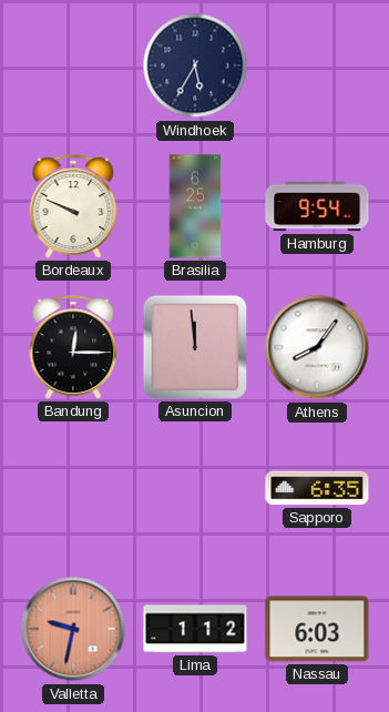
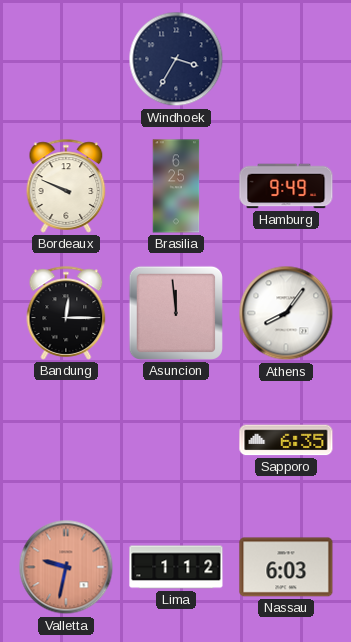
Windhoek: 5:35 -> 3:35
Hamburg: 9:54 -> 9:49
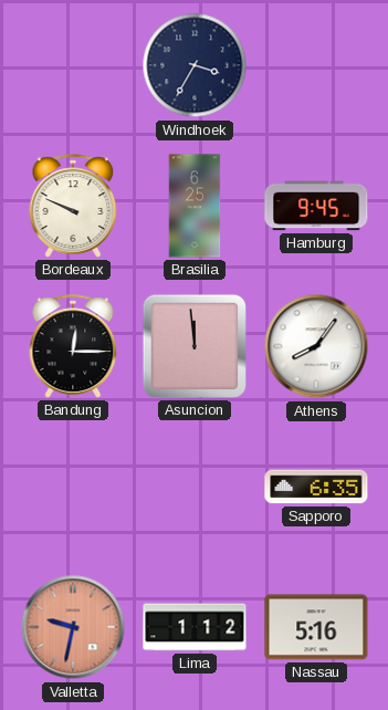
Hamburg: 9:49 -> 9:45
Nassau: 6:03 -> 5:16
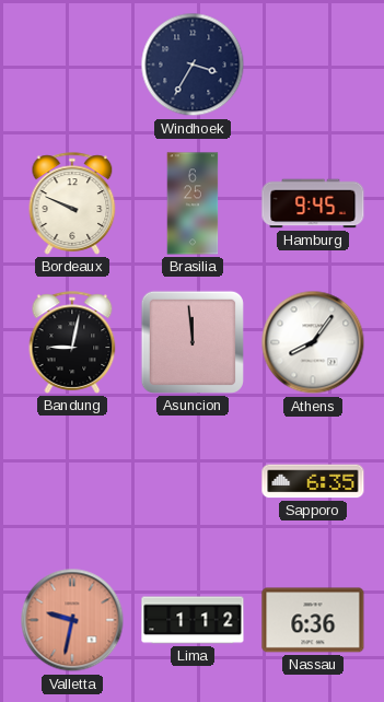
Bandung: 12:15 -> 9:02
Nassau: 5:16 -> 6:36
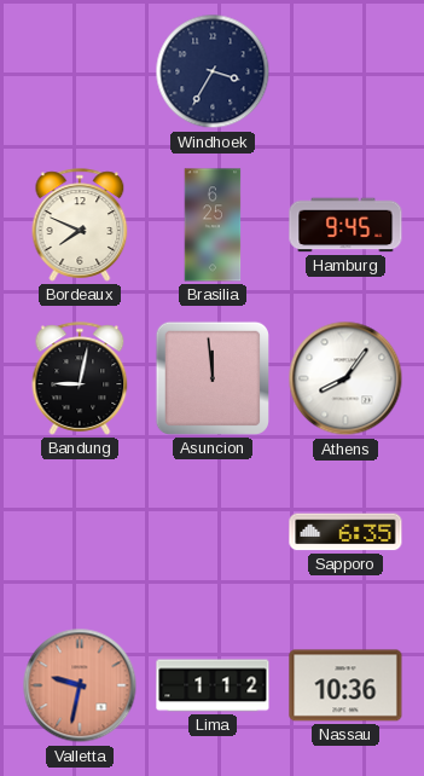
Bordeaux: 9:49 -> 7:49
Nassau: 6:36 -> 10:36
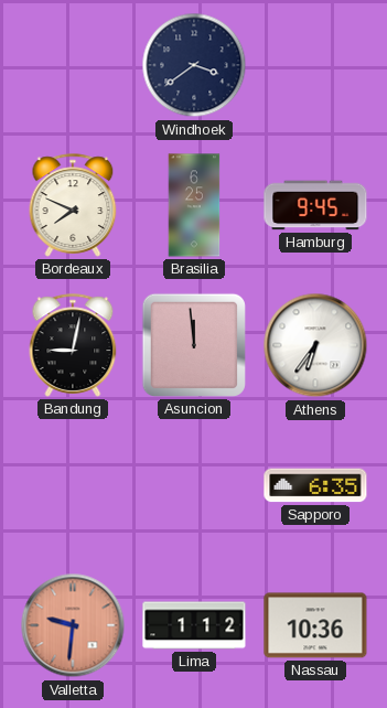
Windhoek: 3:35 -> 3:39
Athens: 8:06 -> 6:36
Valletta: 9:32 -> 9:31
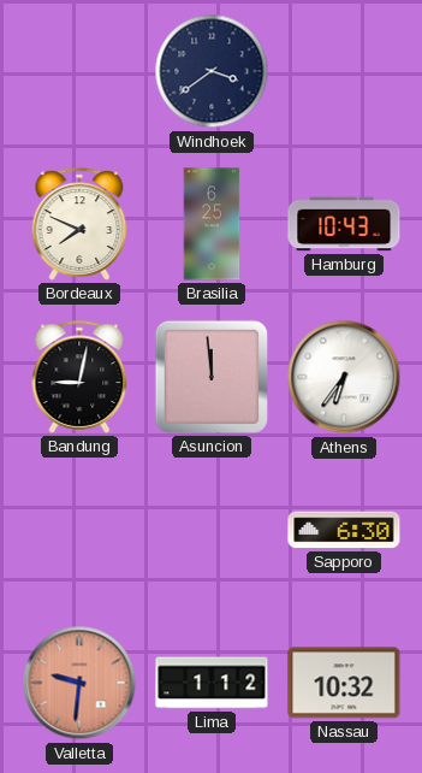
Hamburg: 9:45 -> 10:43
Sapporo: 6:35 -> 6:30
Nassau: 10:36 -> 10:32
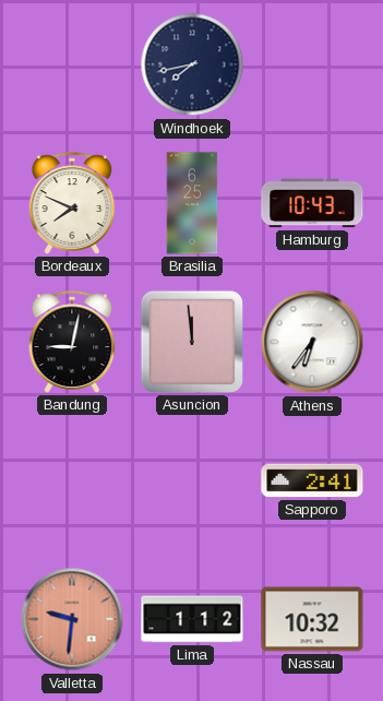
Windhoek: 3:39 -> 7:43
Sapporo: 6:30 -> 2:41
